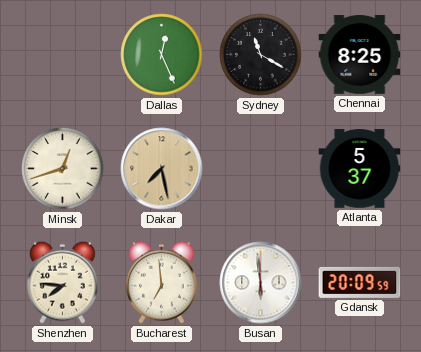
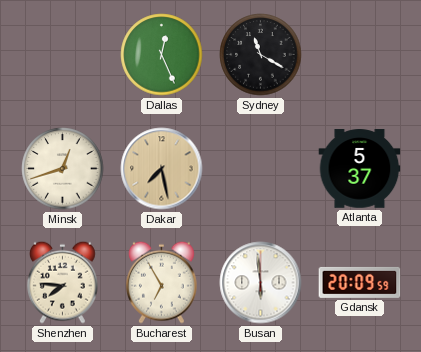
Chennai: 8:25 -> none
Bucharest: 6:59 -> 6:55
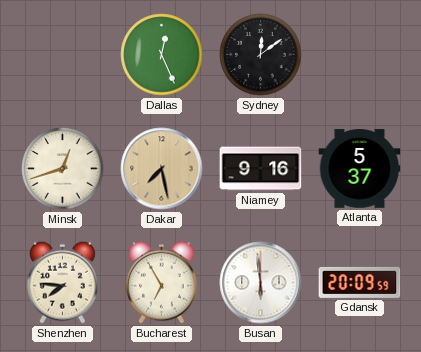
Sydney: 11:20 -> 12:09
Niamey: none -> 9:16
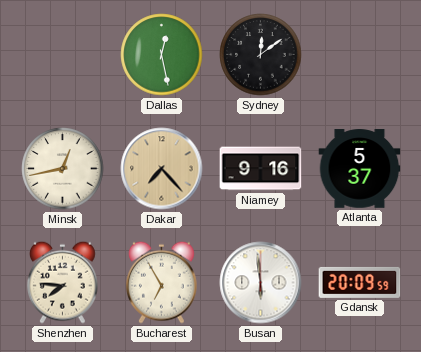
Dallas: 12:26 -> 12:28
Minsk: 12:42 -> 12:43
Dakar: 7:28 -> 7:23
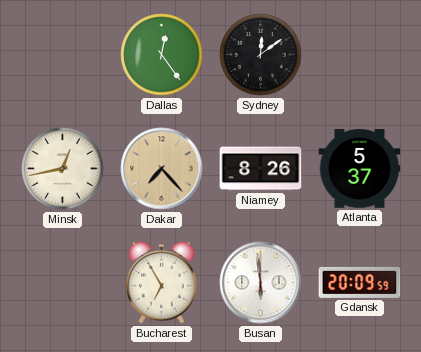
Dallas: 12:28 -> 12:24
Niamey: 9:16 -> 8:26
Shenzhen: 7:46 -> none
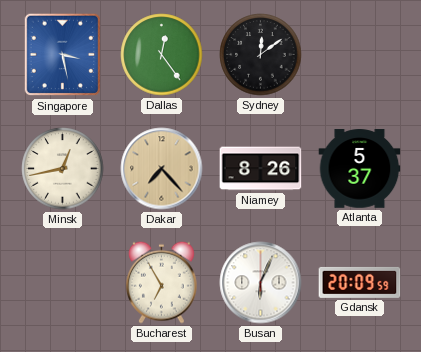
Singapore: none -> 3:28
Busan: 5:59 -> 6:04
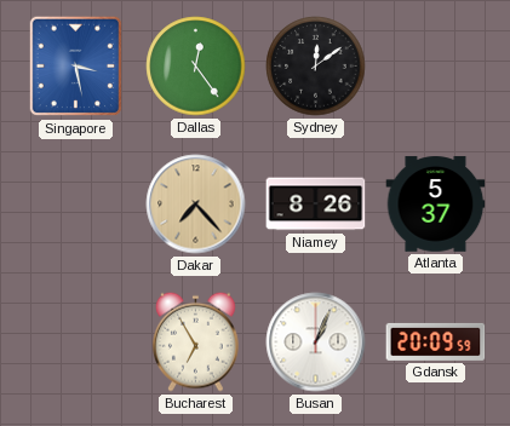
Minsk: 12:43 -> none
Busan: 6:04 -> 1:04
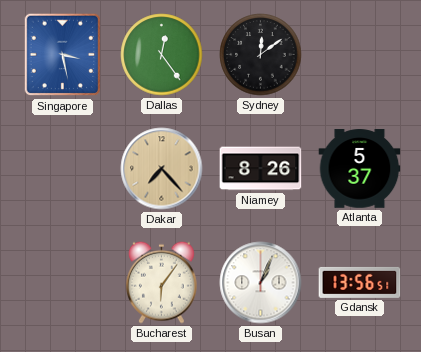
Bucharest: 6:55 -> 6:06
Gdansk: 20:09 -> 13:56
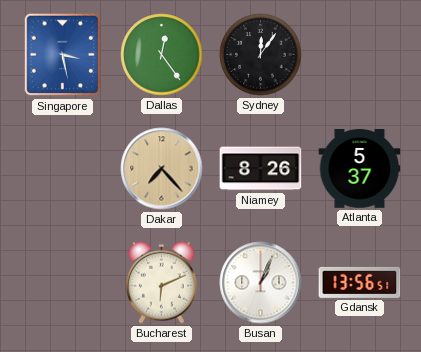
Sydney: 12:09 -> 12:06
Bucharest: 6:06 -> 6:11
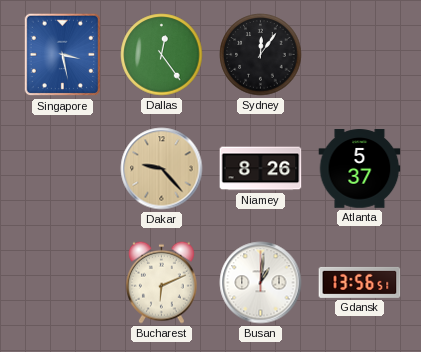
Dakar: 7:23 -> 9:23
Busan: 1:04 -> 1:01
